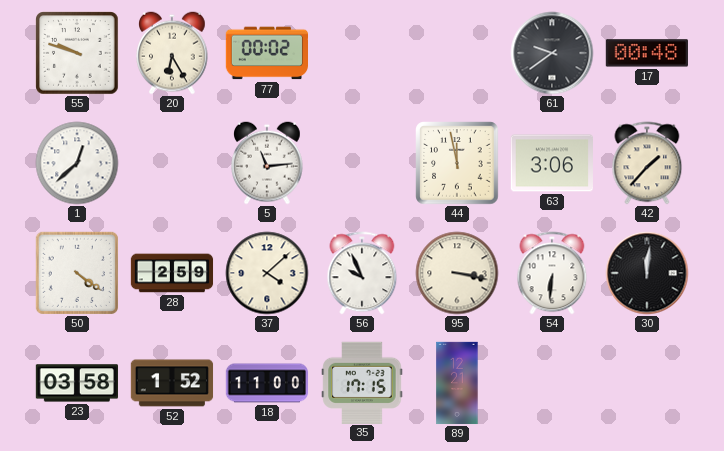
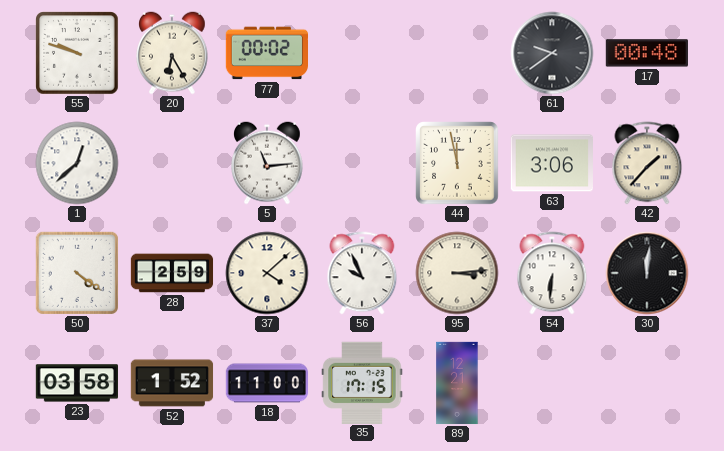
95: 3:17 -> 3:14
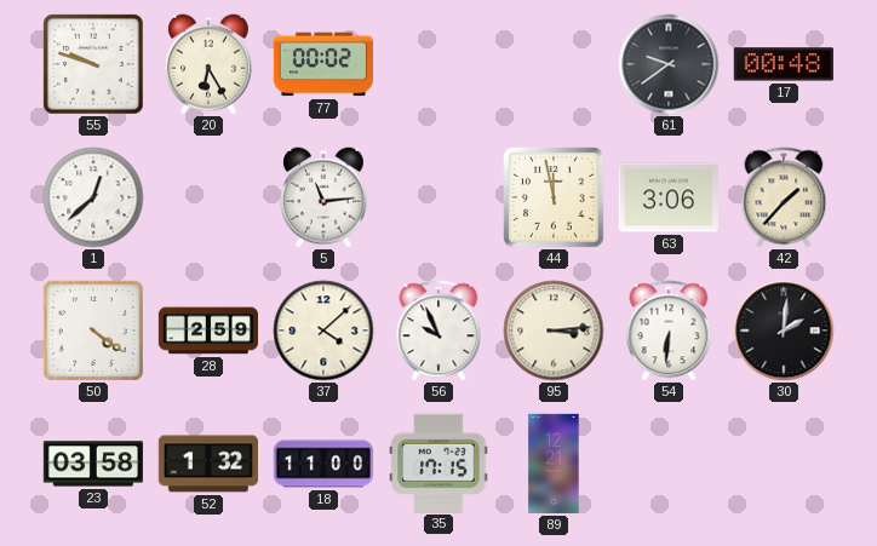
30: 12:01 -> 2:01
52: 1:52 -> 1:32
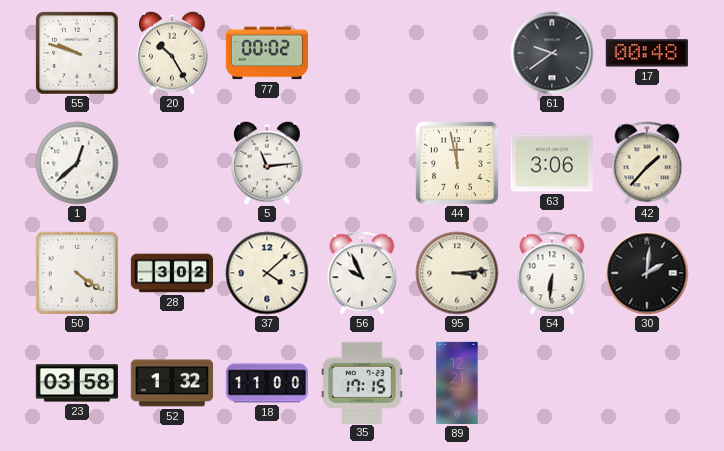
20: 6:25 -> 10:25
28: 2:59 -> 3:02
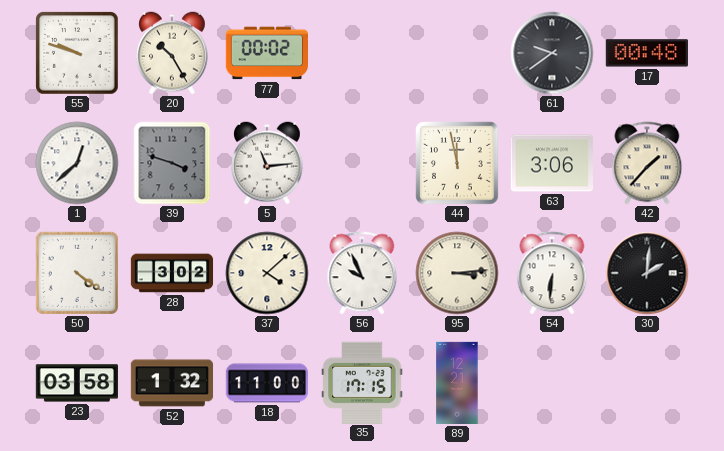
39: none -> 3:48
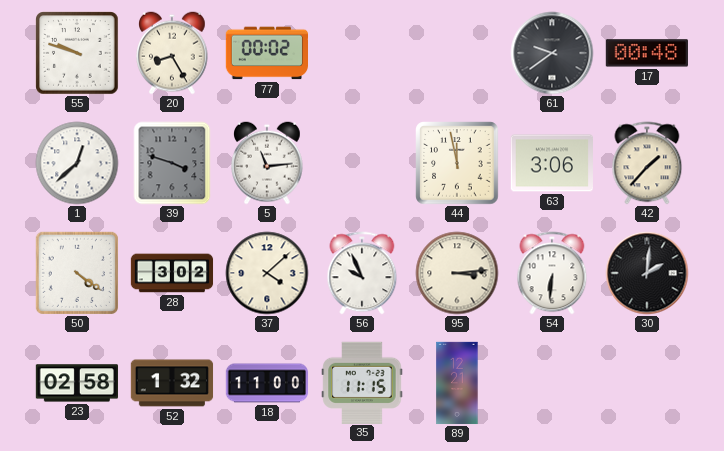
20: 10:25 -> 8:25
23: 03:58 -> 02:58
35: 17:15 -> 11:15
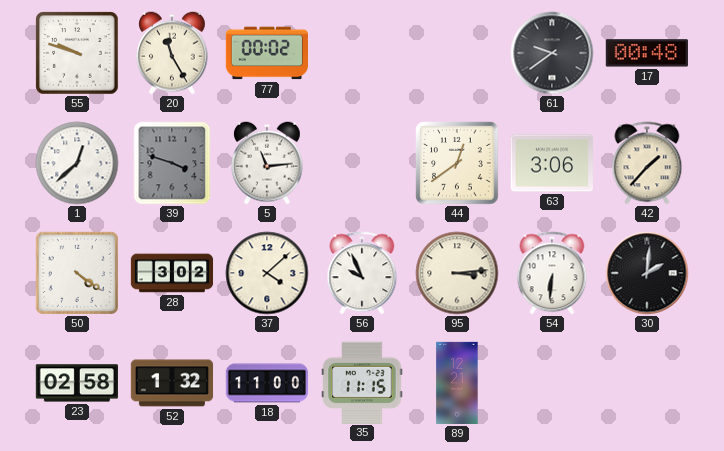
20: 8:25 -> 11:25
44: 11:58 -> 12:39
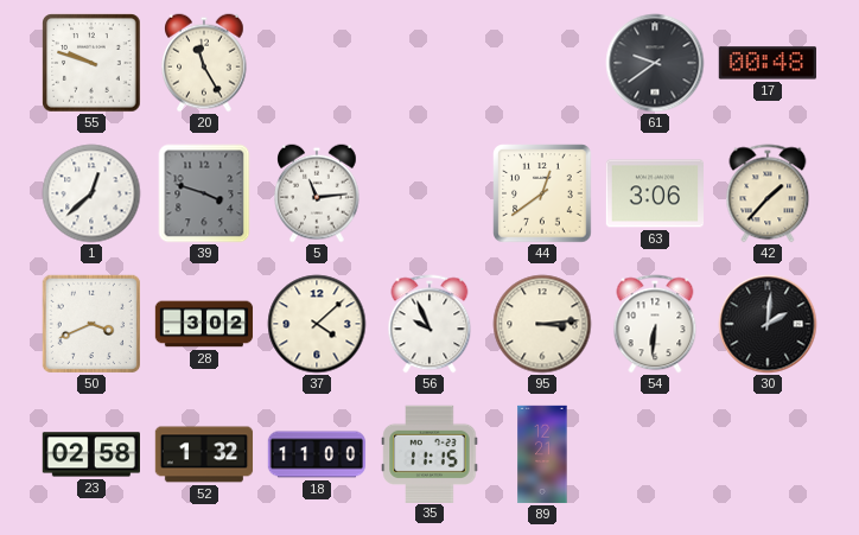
77: 00:02 -> none
50: 4:21 -> 3:41
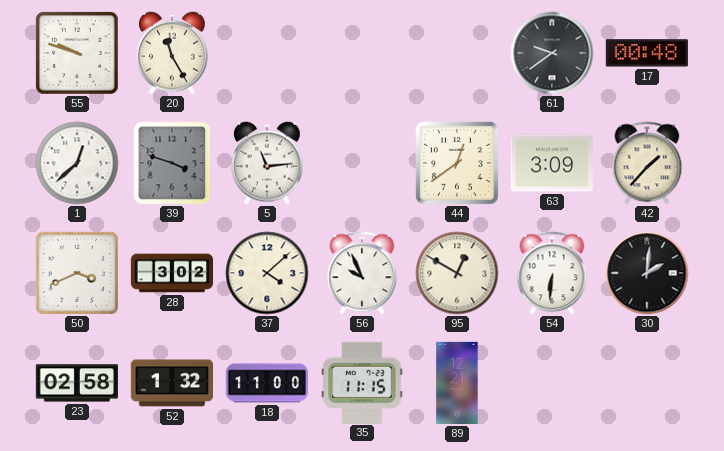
63: 3:06 -> 3:09
95: 3:14 -> 12:50
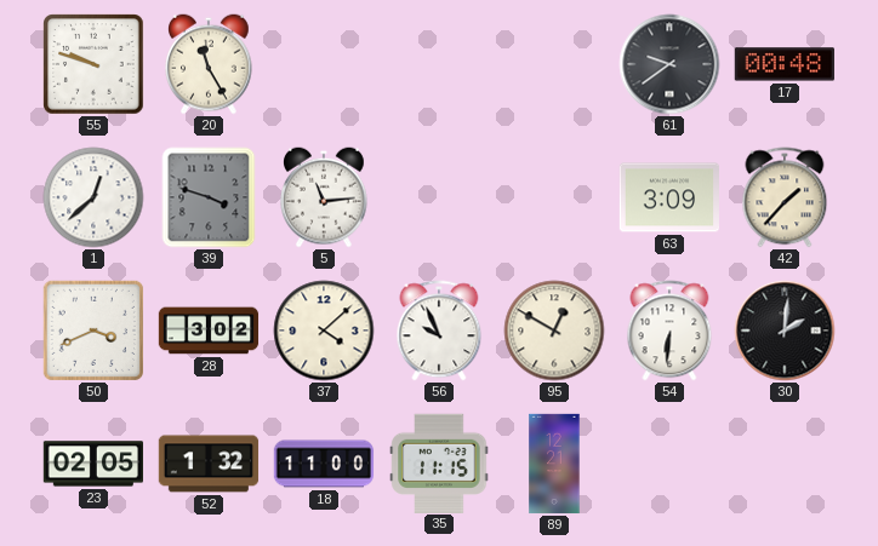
44: 12:39 -> none
23: 02:58 -> 02:05
